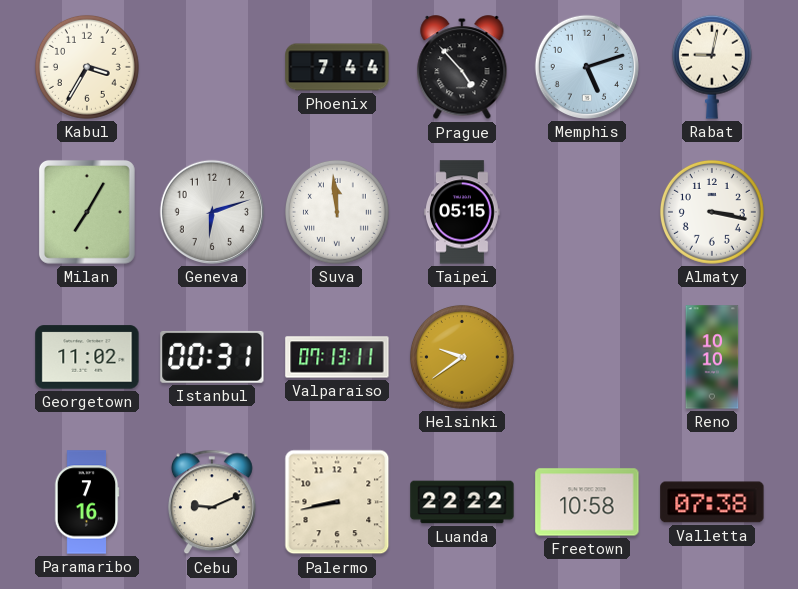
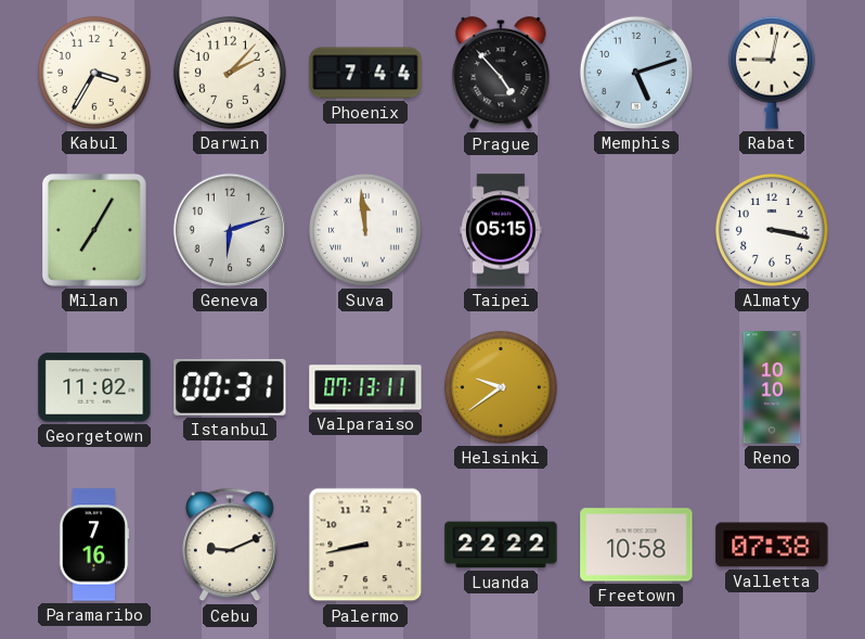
Darwin: none -> 2:07
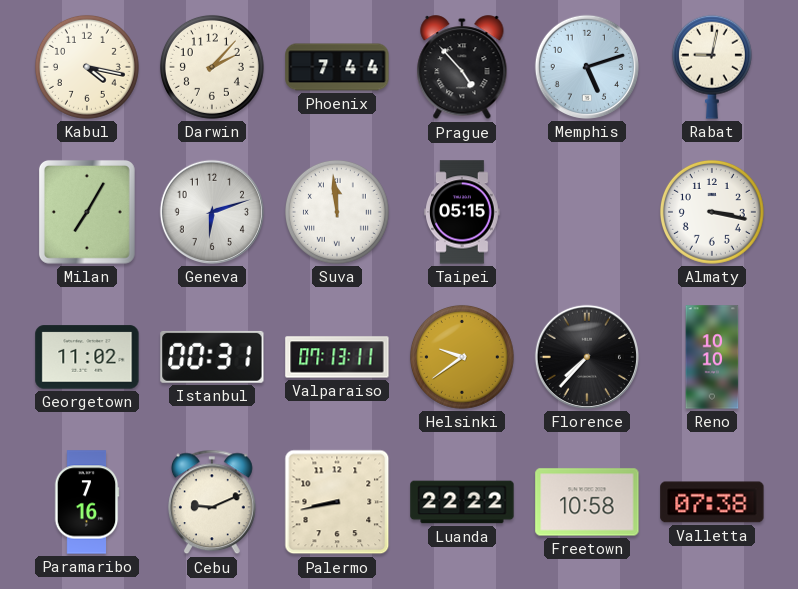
Kabul: 3:35 -> 4:17
Florence: none -> 7:37
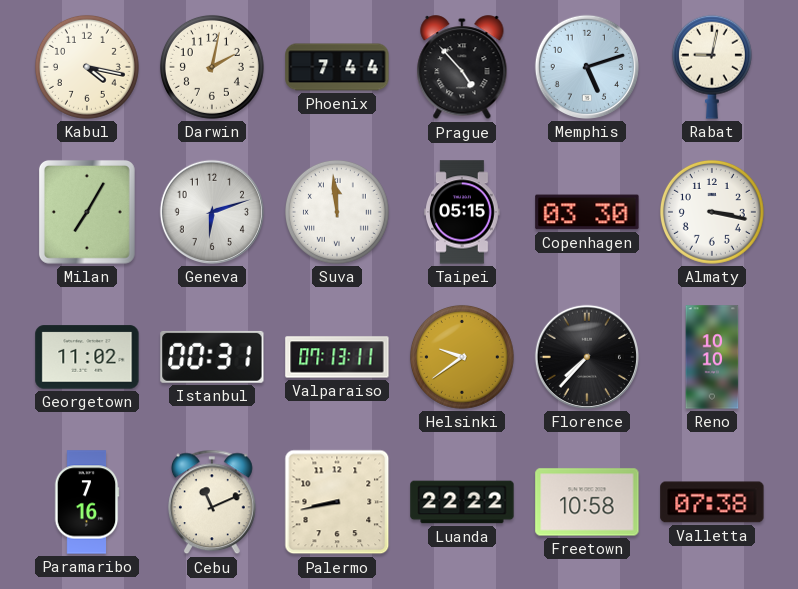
Darwin: 2:07 -> 2:02
Copenhagen: none -> 03:30
Cebu: 9:11 -> 11:11
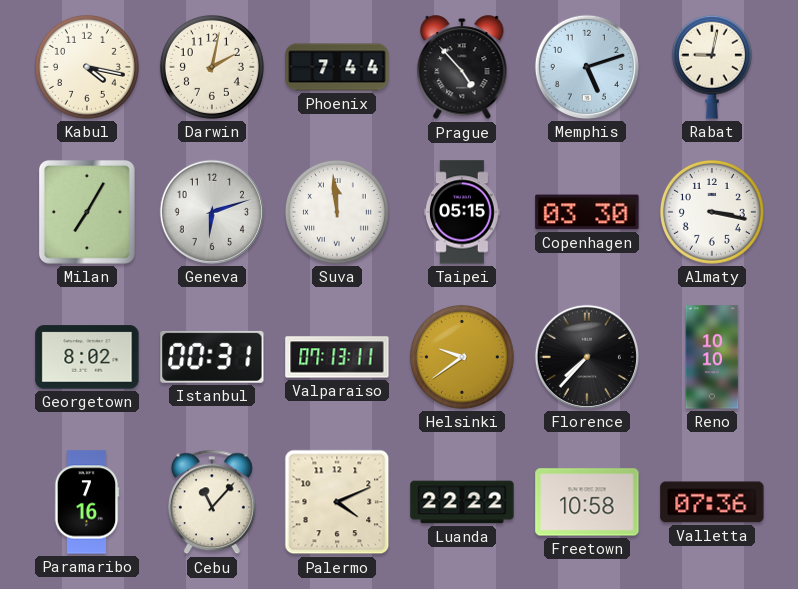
Georgetown: 11:02 -> 8:02
Cebu: 11:11 -> 11:07
Palermo: 8:43 -> 4:11
Valletta: 07:38 -> 07:36
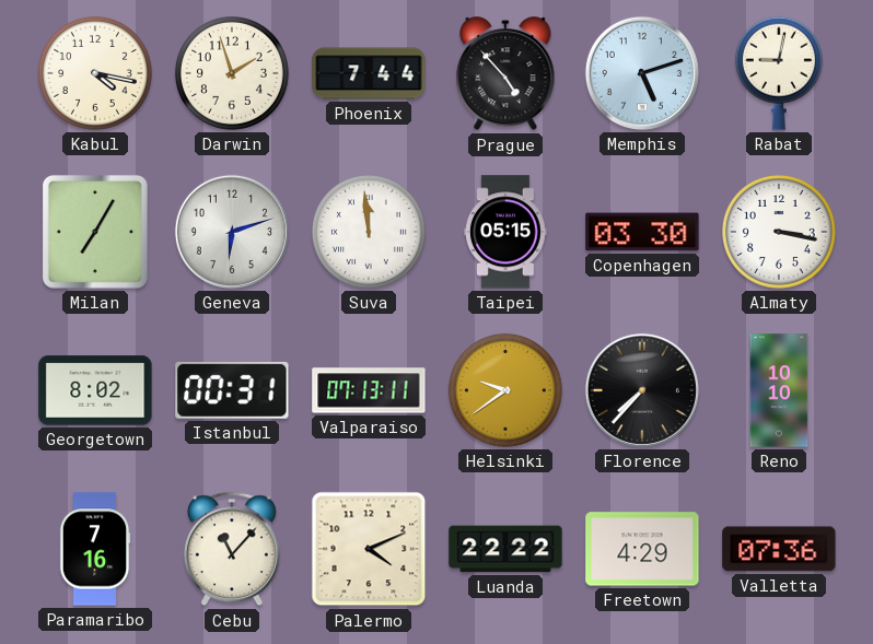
Darwin: 2:02 -> 1:57
Freetown: 10:58 -> 4:29
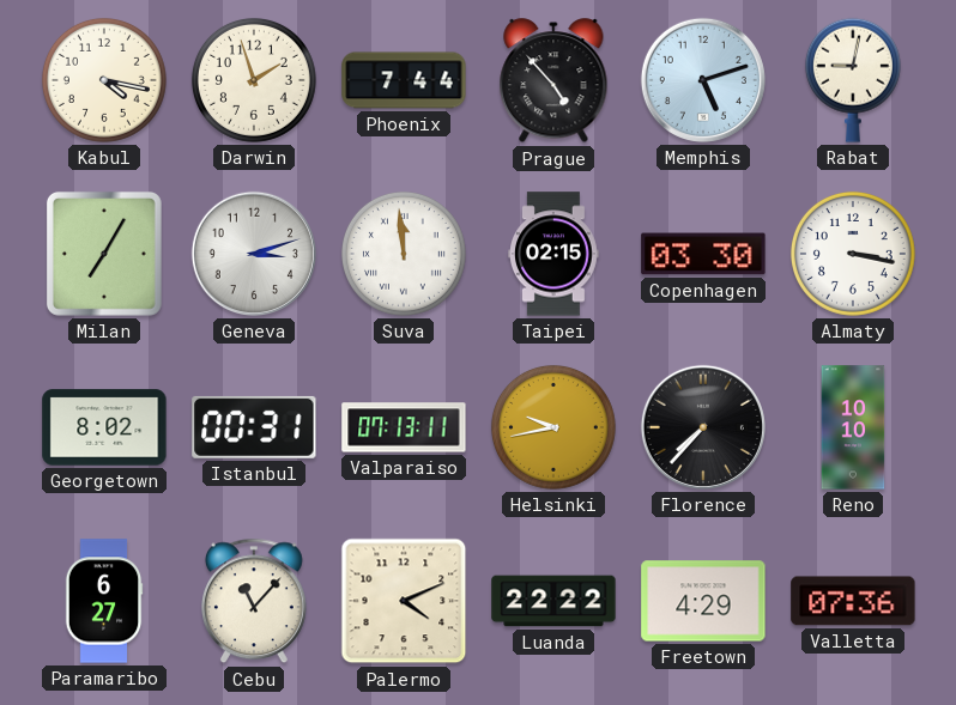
Geneva: 6:12 -> 3:12
Taipei: 05:15 -> 02:15
Helsinki: 9:39 -> 9:43
Paramaribo: 7:16 -> 6:27
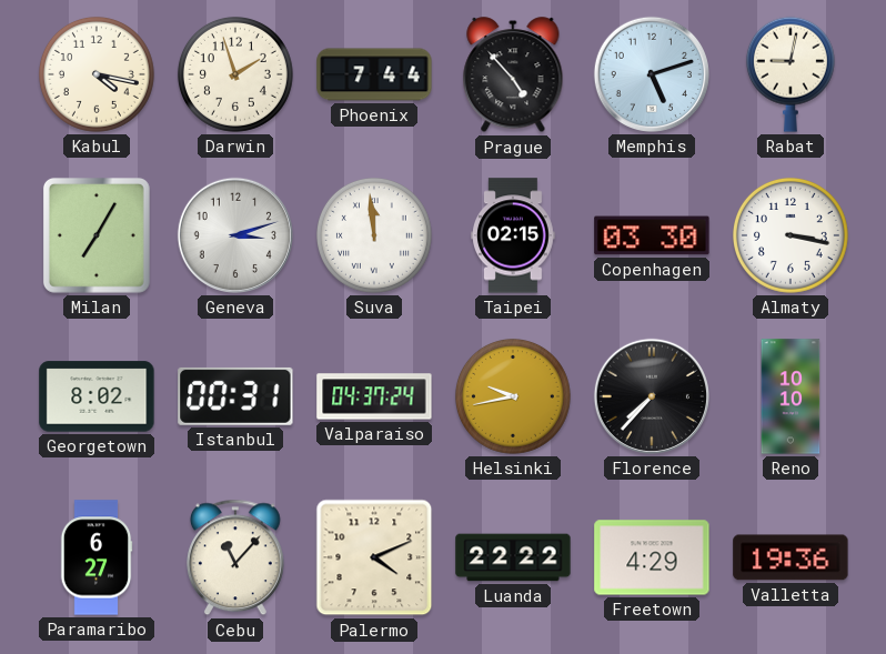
Valparaiso: 07:13 -> 04:37
Valletta: 07:36 -> 19:36
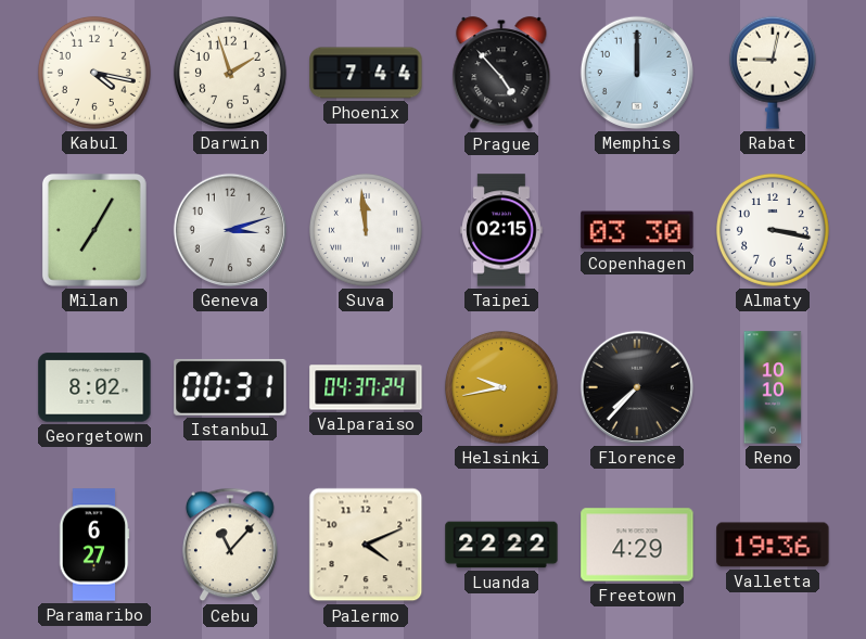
Memphis: 5:12 -> 12:00
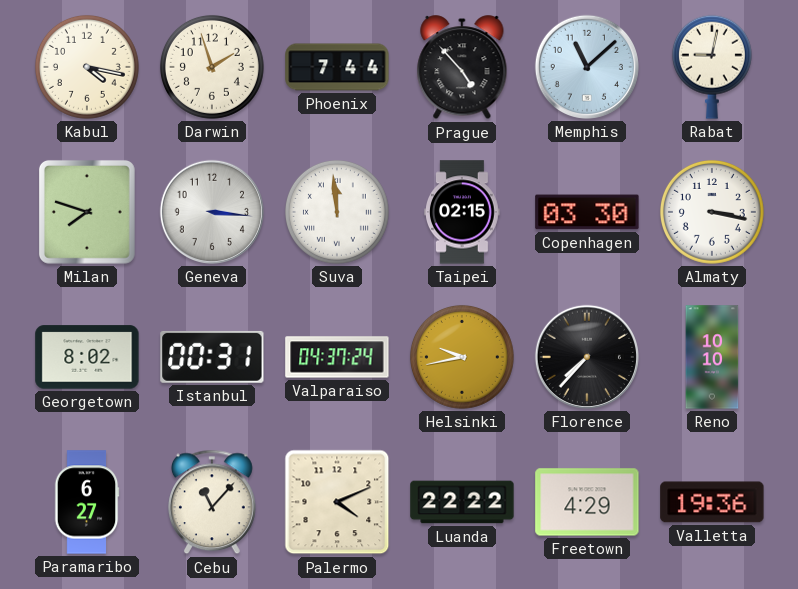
Memphis: 12:00 -> 11:08
Milan: 7:05 -> 7:48
Geneva: 3:12 -> 3:16
